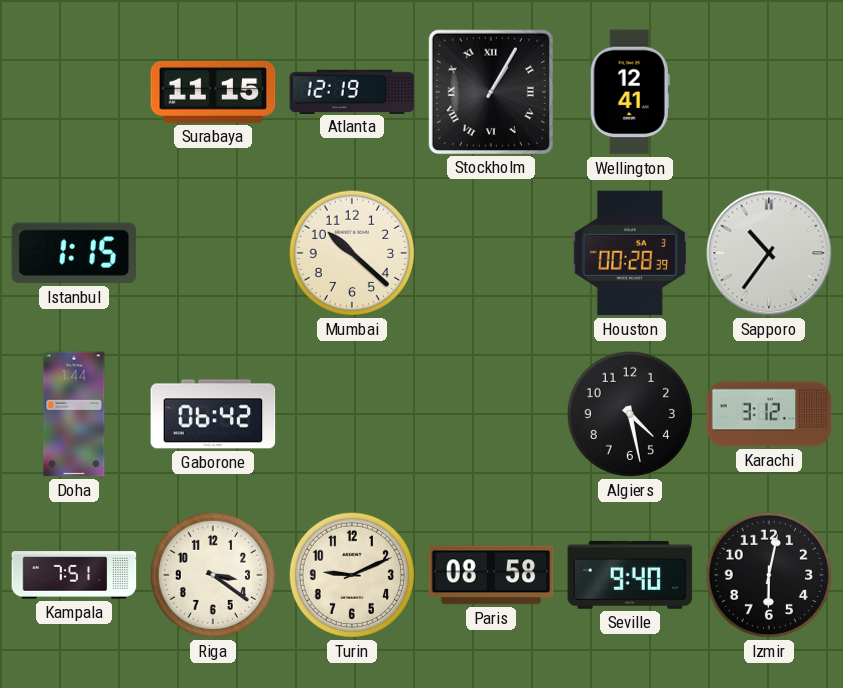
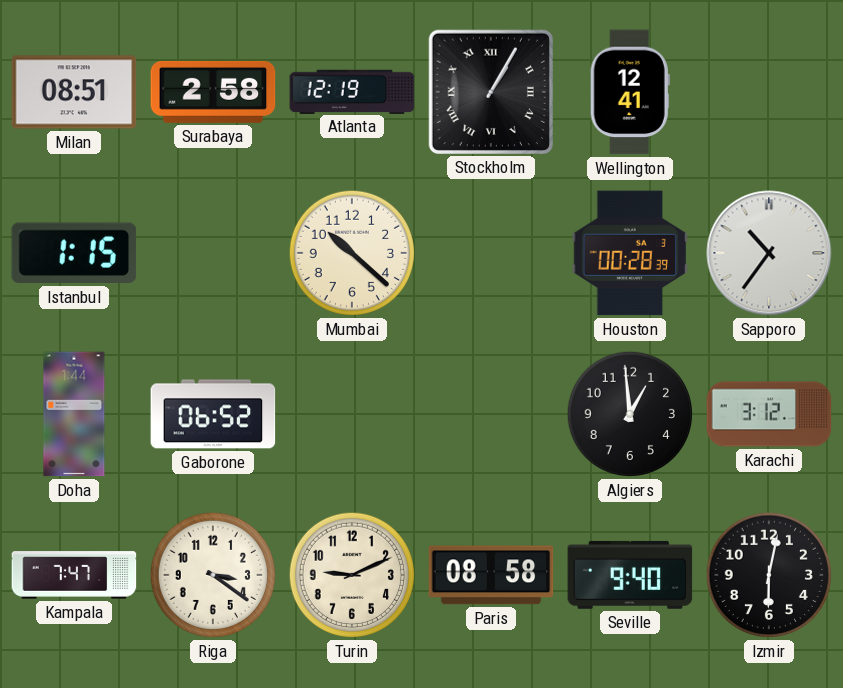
Milan: none -> 08:51
Surabaya: 11:15 -> 2:58
Gaborone: 06:42 -> 06:52
Algiers: 4:28 -> 12:59
Kampala: 7:51 -> 7:47
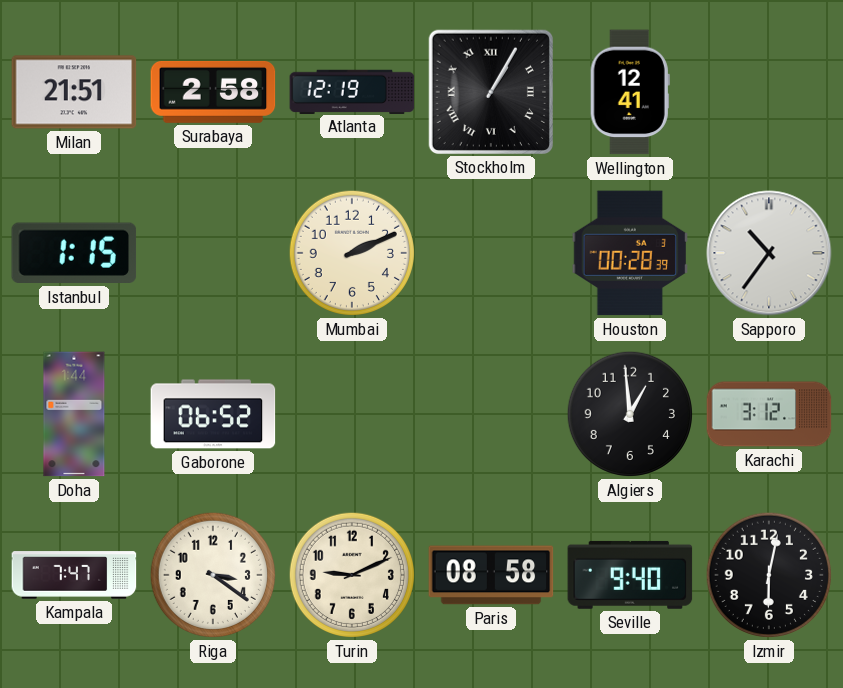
Milan: 08:51 -> 21:51
Mumbai: 10:22 -> 2:11
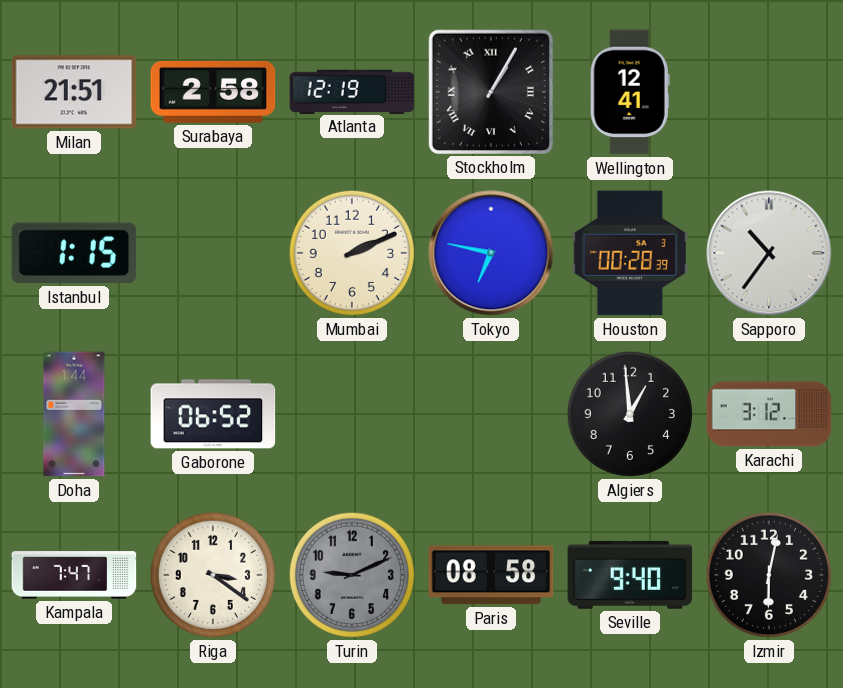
Tokyo: none -> 6:47
Turin dial: cream -> grey
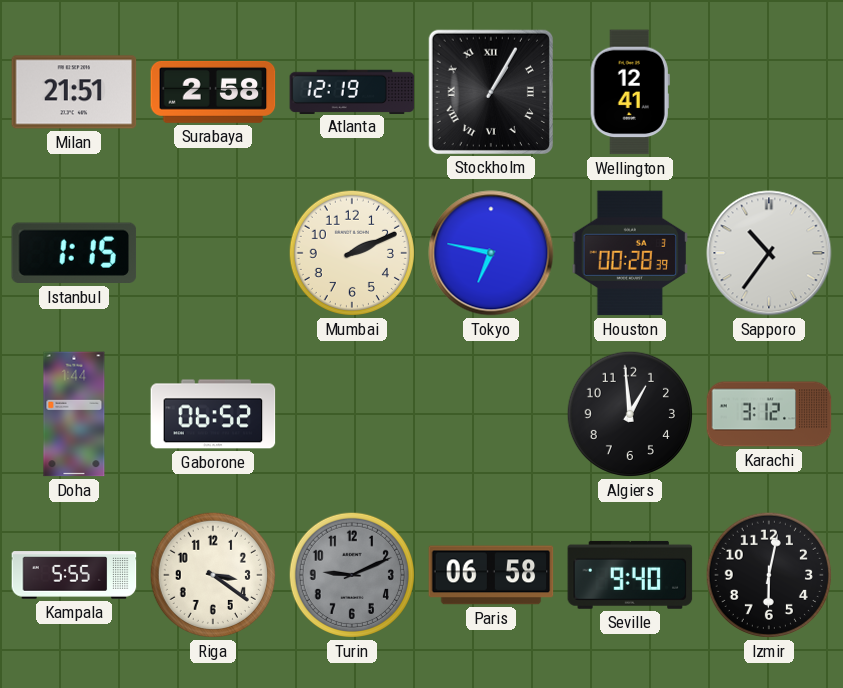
Kampala: 7:47 -> 5:55
Paris: 08:58 -> 06:58
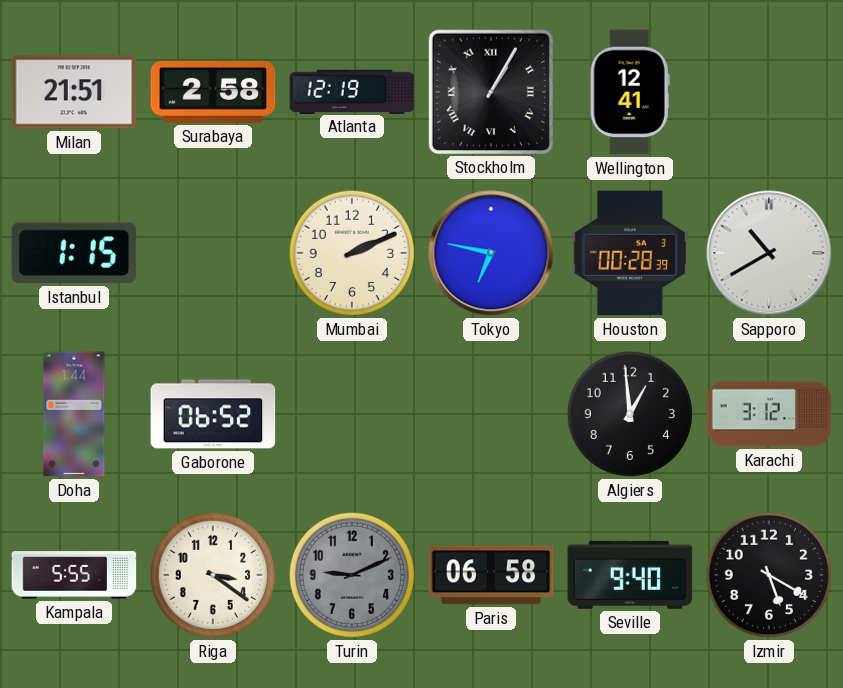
Sapporo: 10:36 -> 10:40
Izmir: 6:02 -> 5:20
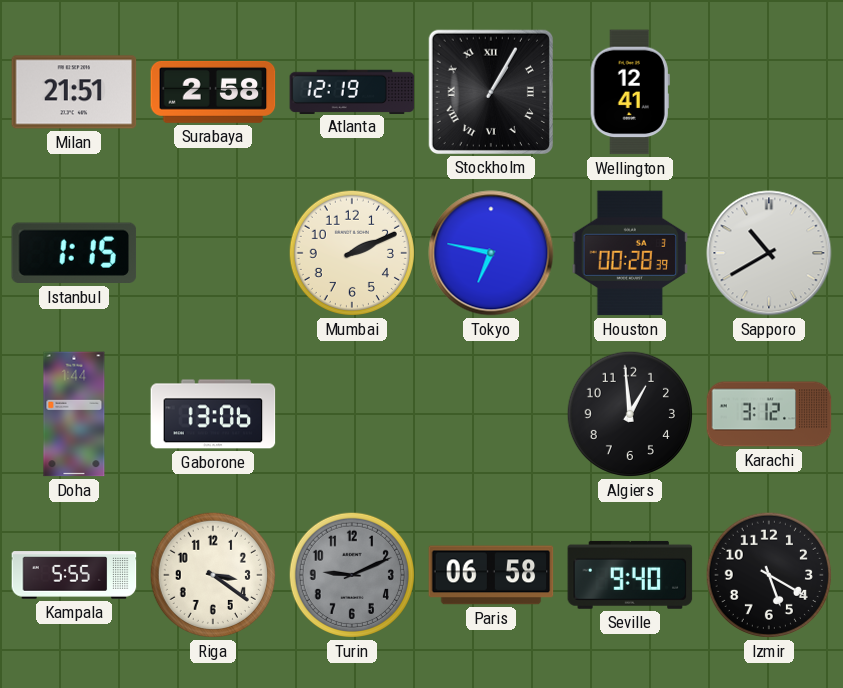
Gaborone: 06:52 -> 13:06
